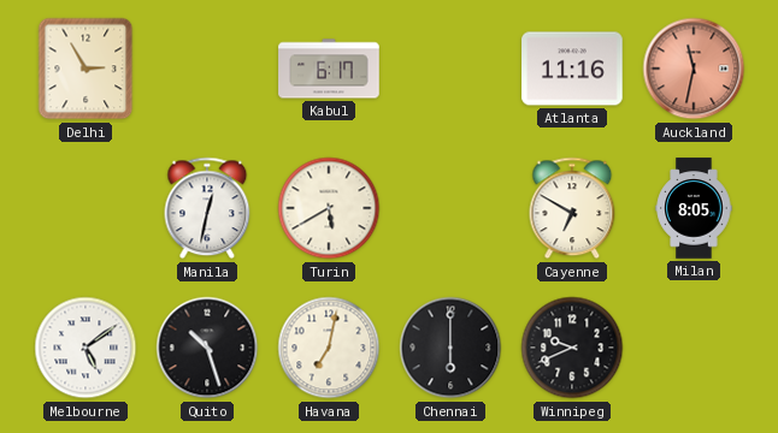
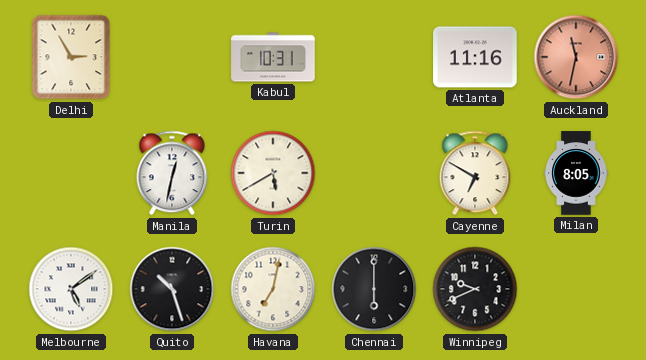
Kabul: 6:17 -> 10:31
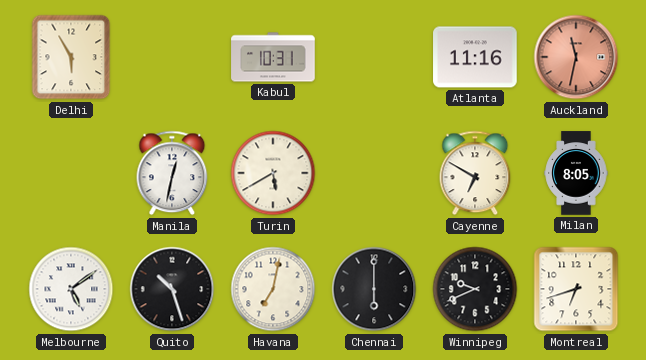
Delhi: 2:55 -> 5:55
Montreal: none -> 6:42
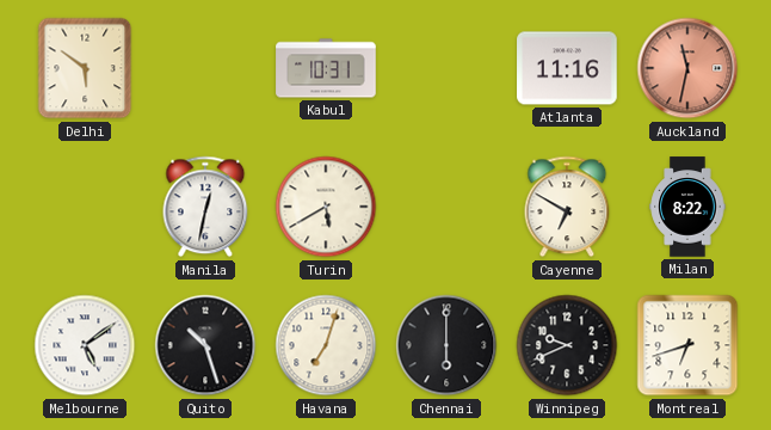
Delhi: 5:55 -> 5:51
Milan: 8:05 -> 8:22
Havana: 7:02 -> 7:03
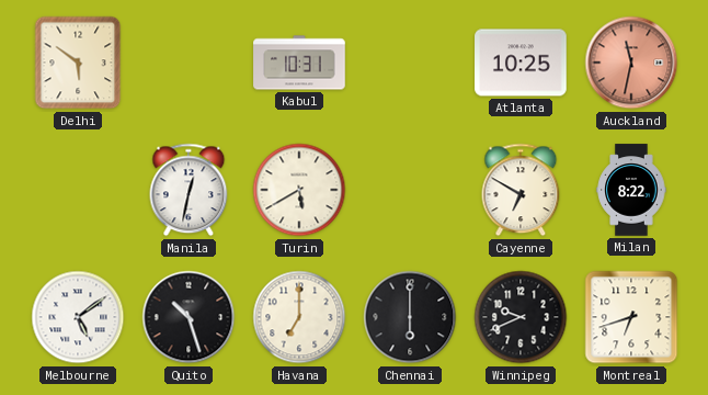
Atlanta: 11:16 -> 10:25
Havana: 7:03 -> 7:00
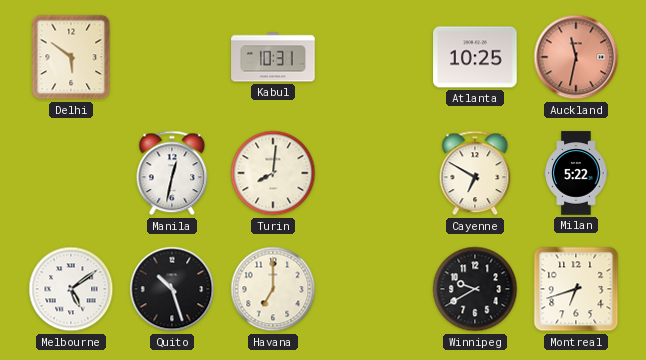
Turin: 5:40 -> 8:01
Milan: 8:22 -> 5:22
Chennai: 6:00 -> none
Winnipeg: 9:41 -> 9:40
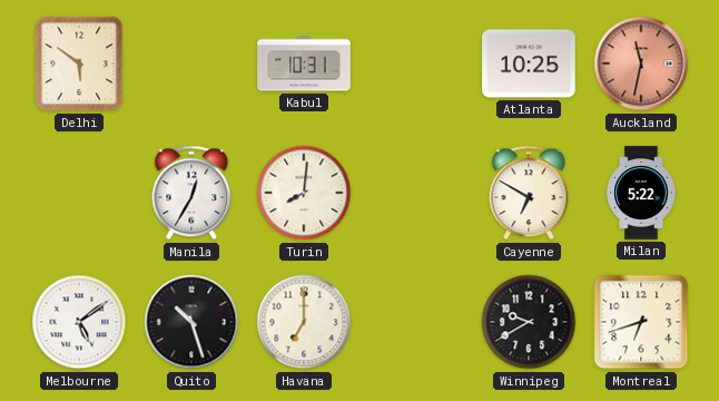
Manila: 12:32 -> 12:35
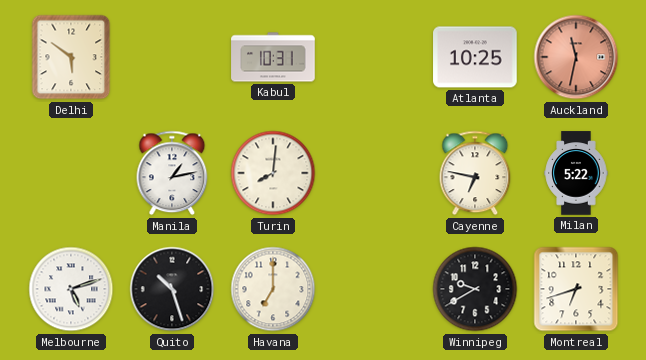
Manila: 12:35 -> 1:13
Cayenne: 6:50 -> 6:47
Melbourne: 5:09 -> 5:12
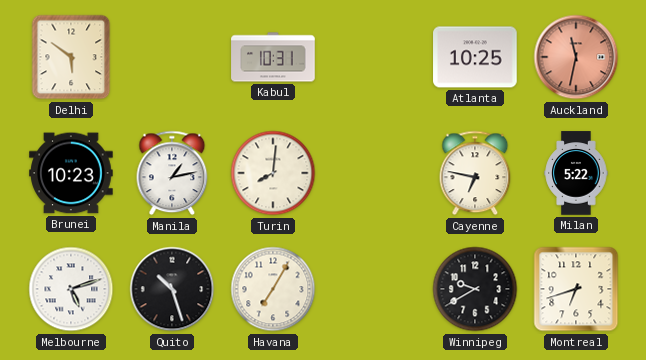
Brunei: none -> 10:23
Havana: 7:00 -> 7:05
